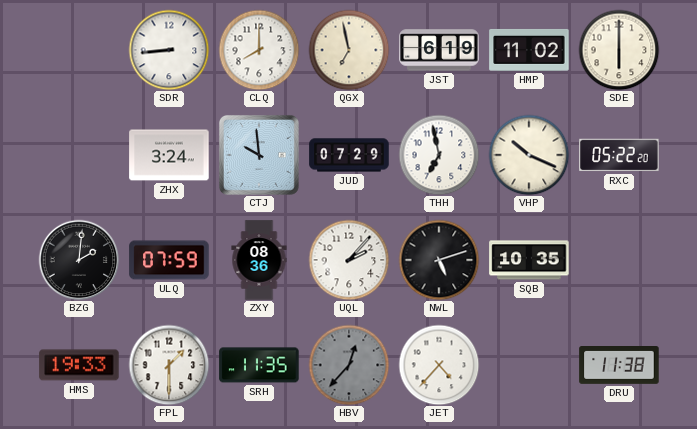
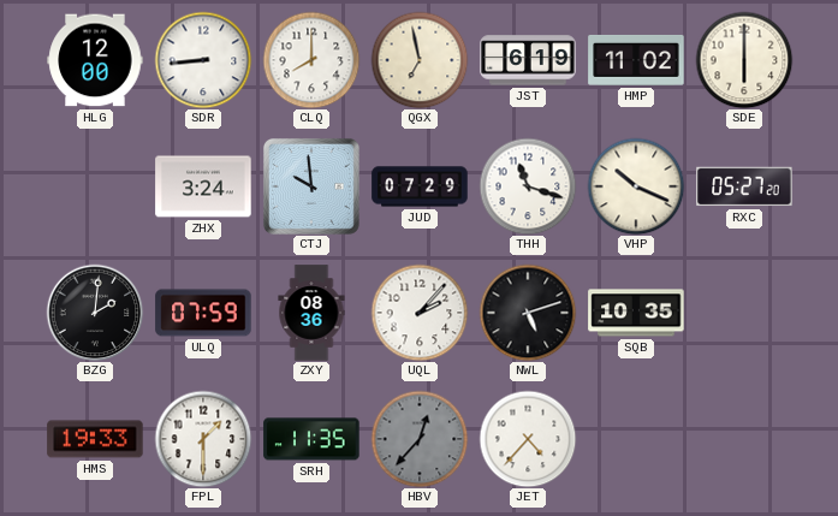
HLG: none -> 12:00
THH: 6:58 -> 11:18
RXC: 05:22 -> 05:27
DRU: 11:38 -> none
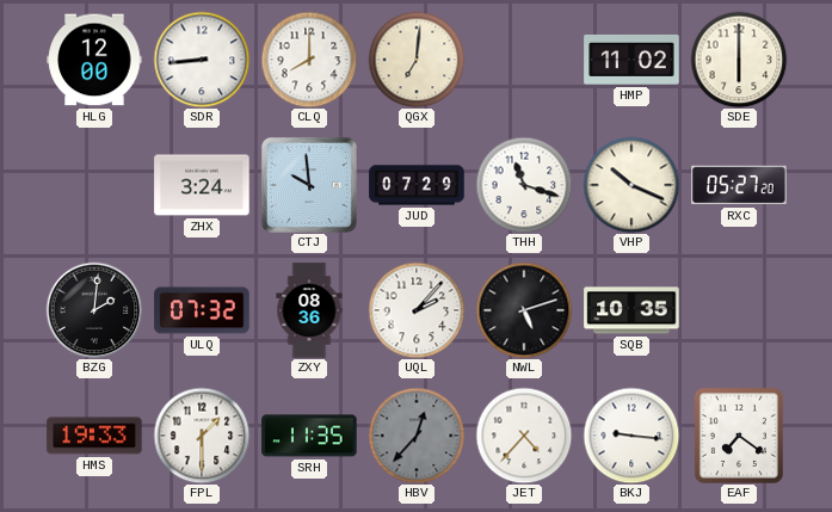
QGX: 6:58 -> 7:01
JST: 6:19 -> none
ULQ: 07:59 -> 07:32
BKJ: none -> 9:16
EAF: none -> 7:21
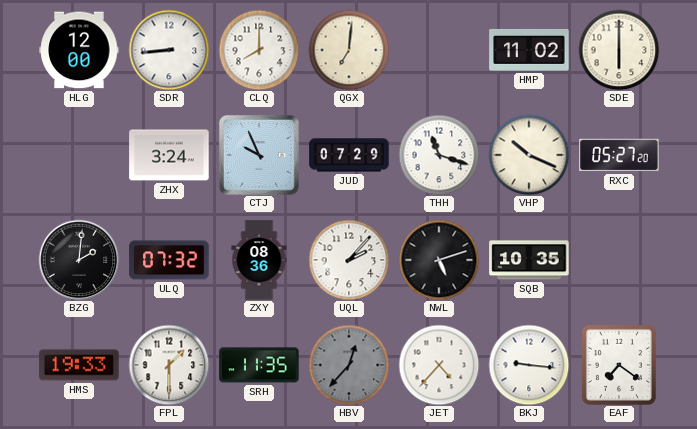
CTJ: 9:59 -> 9:56
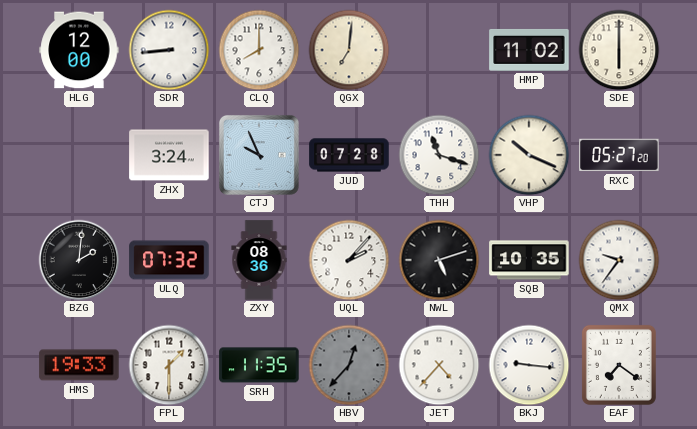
JUD: 07:29 -> 07:28
QMX: none -> 9:36
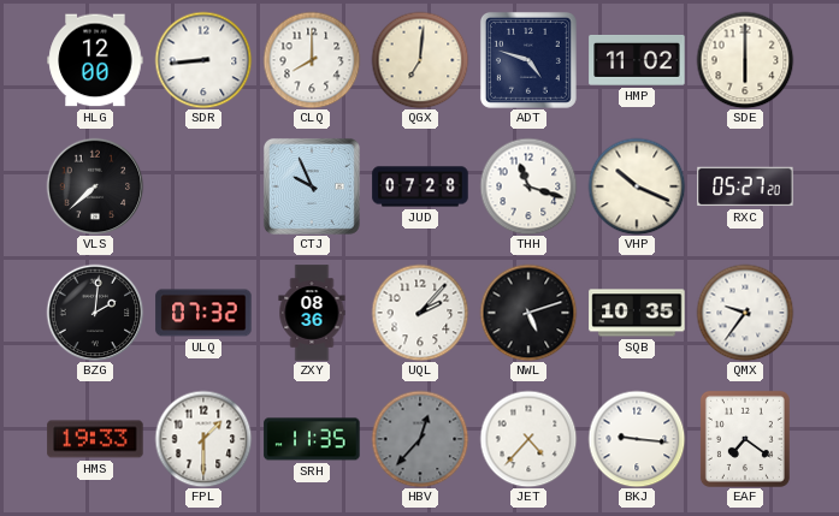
ADT: none -> 4:48
VLS: none -> 7:38
ZHX: 3:24 -> none
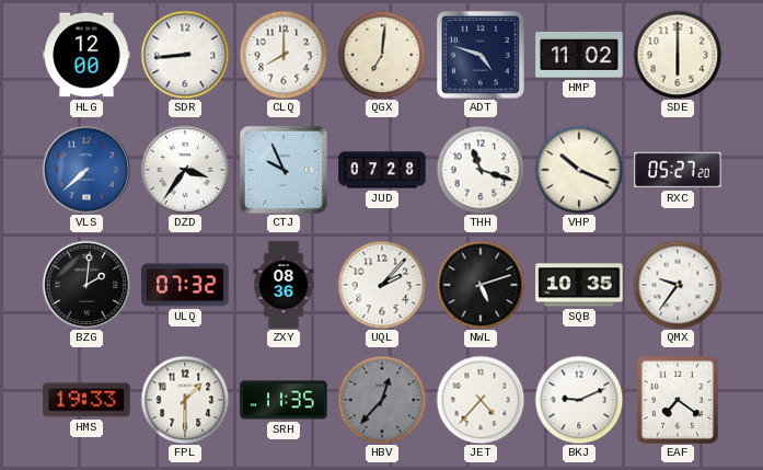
VLS dial: black -> blue
DZD: none -> 3:36
BKJ: 9:16 -> 9:11
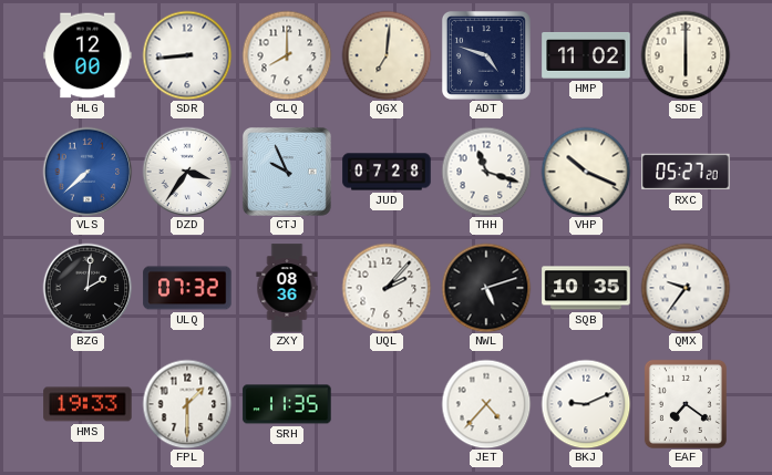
HBV: 12:37 -> none
